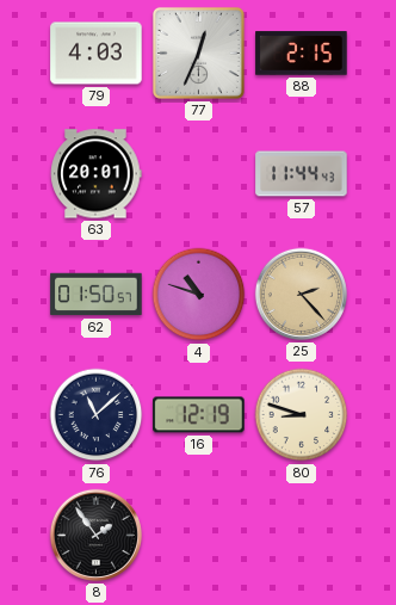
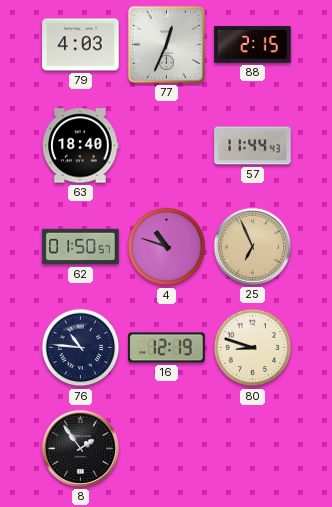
63: 20:01 -> 18:40
25: 2:23 -> 6:56
76: 11:08 -> 10:46
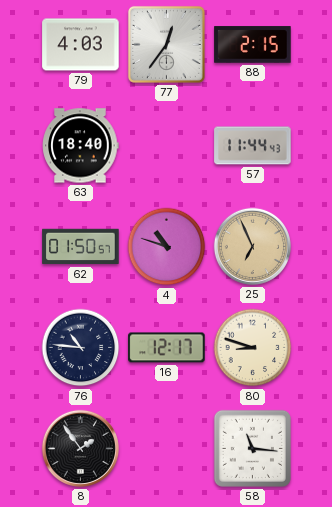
77: 12:34 -> 12:36
16: 12:19 -> 12:17
58: none -> 11:16
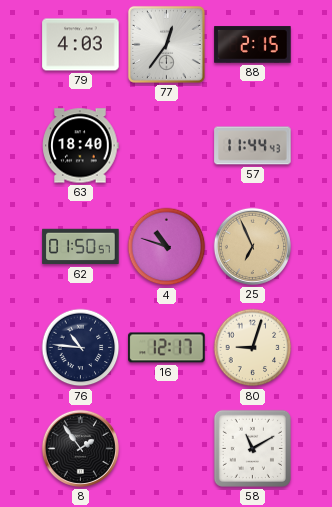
80: 8:48 -> 9:03
58: 11:16 -> 11:10
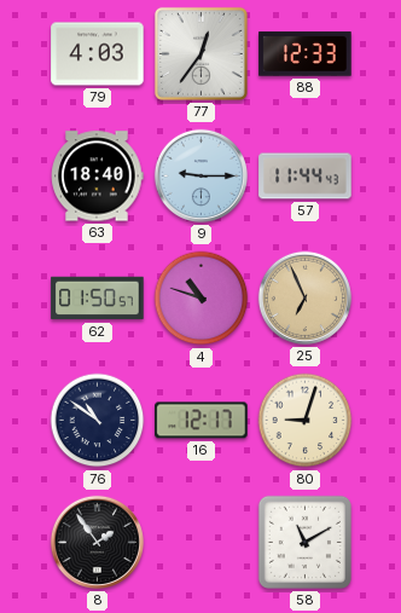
88: 2:15 -> 12:33
9: none -> 9:15
76: 10:46 -> 10:51
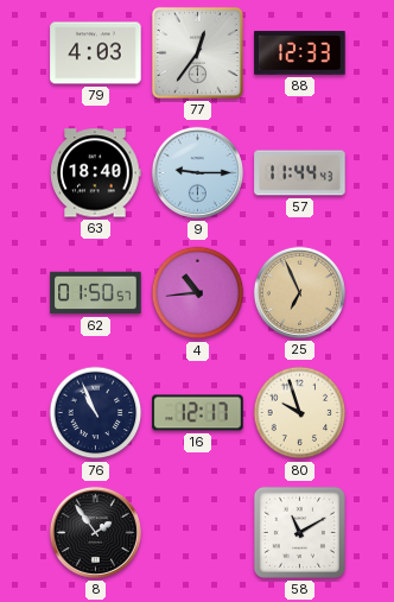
4: 10:48 -> 10:44
76: 10:51 -> 10:56
80: 9:03 -> 9:57
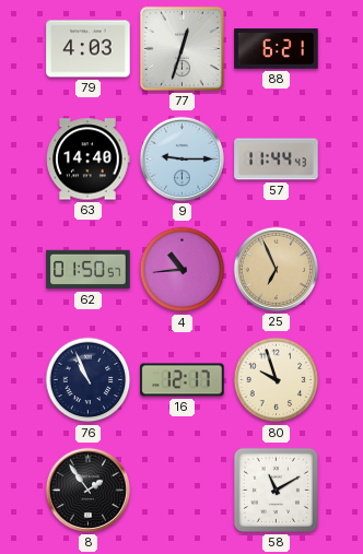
77: 12:36 -> 12:33
88: 12:33 -> 6:21
63: 18:40 -> 14:40
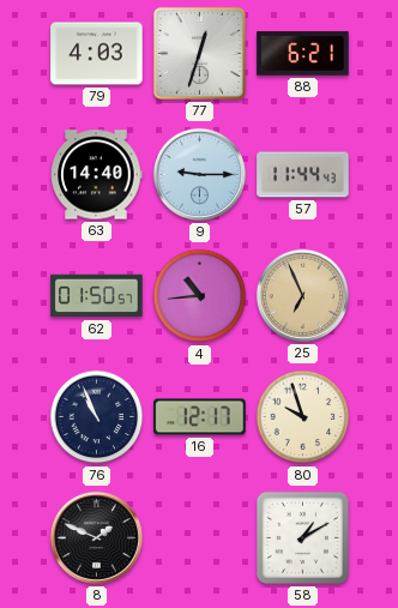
8: 1:54 -> 1:49
58: 11:10 -> 1:10
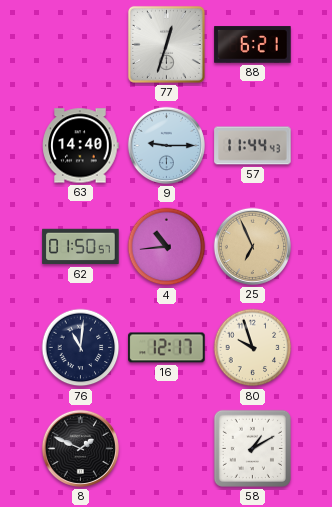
79: 4:03 -> none
76: 10:56 -> 11:01
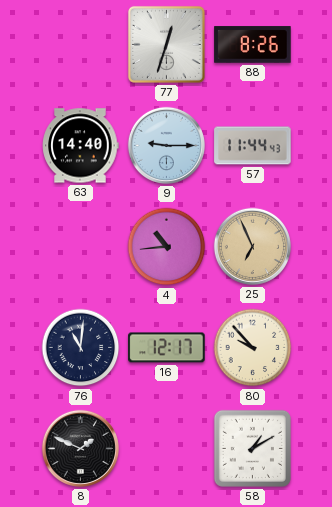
88: 6:21 -> 8:26
62: 01:50 -> none
80: 9:57 -> 9:53
